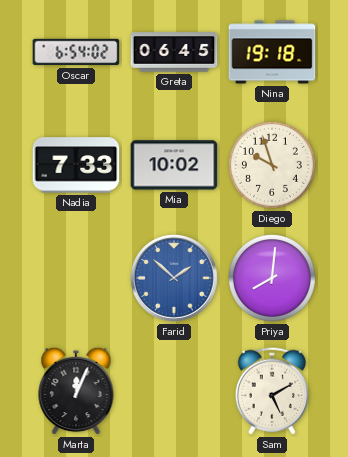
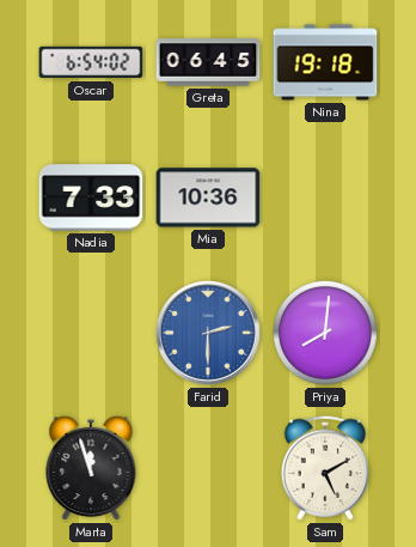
Mia: 10:02 -> 10:36
Diego: 9:57 -> none
Farid: 1:52 -> 2:30
Marta: 12:04 -> 11:57
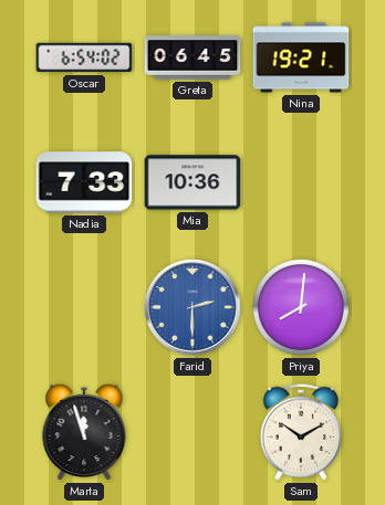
Nina: 19:18 -> 19:21
Sam: 5:10 -> 10:10
